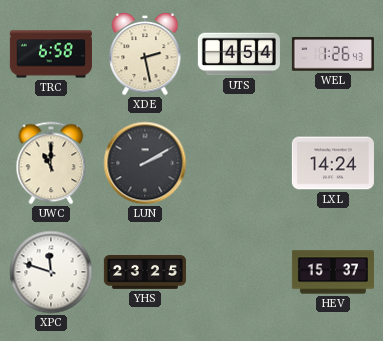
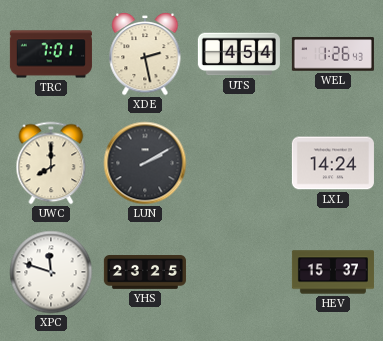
TRC: 6:58 -> 7:01
UWC: 11:00 -> 8:00
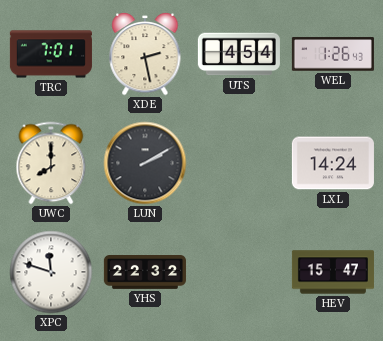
YHS: 23:25 -> 22:32
HEV: 15:37 -> 15:47
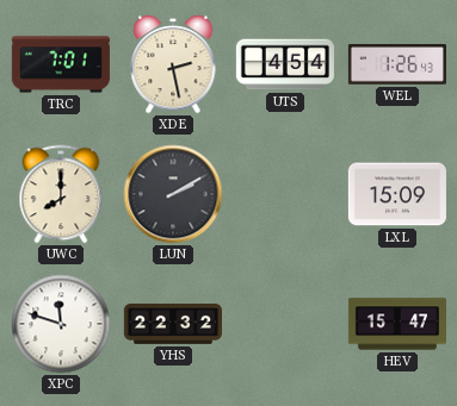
LXL: 14:24 -> 15:09
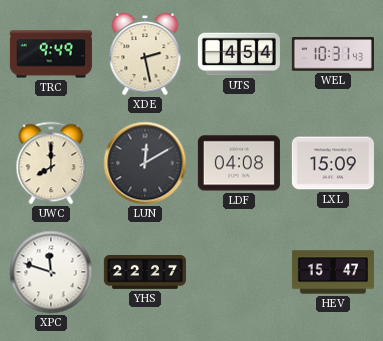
TRC: 7:01 -> 9:49
WEL: 1:26 -> 10:31
LUN: 2:10 -> 12:10
LDF: none -> 04:08
YHS: 22:32 -> 22:27
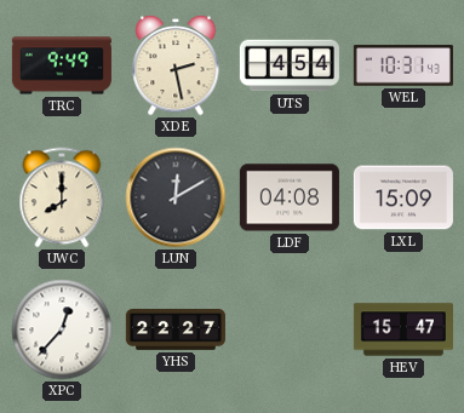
XPC: 11:48 -> 12:37
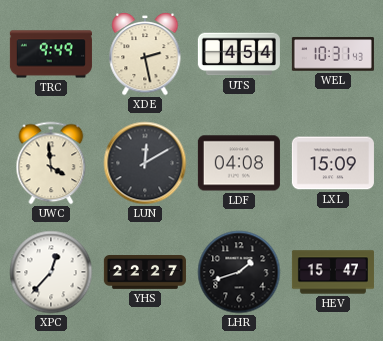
UWC: 8:00 -> 3:59
LHR: none -> 1:42
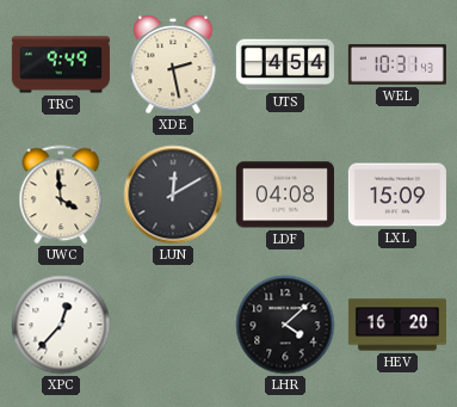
YHS: 22:27 -> none
LHR: 1:42 -> 4:08
HEV: 15:47 -> 16:20
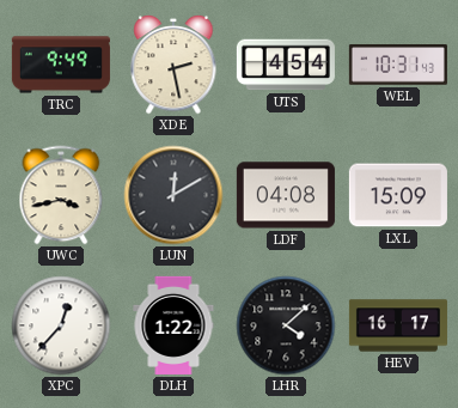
UWC: 3:59 -> 3:43
DLH: none -> 1:22
HEV: 16:20 -> 16:17
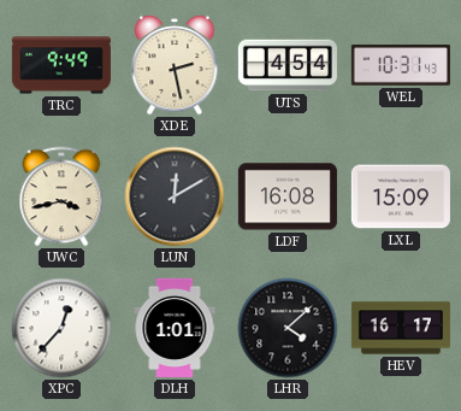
LDF: 04:08 -> 16:08
DLH: 1:22 -> 1:01
